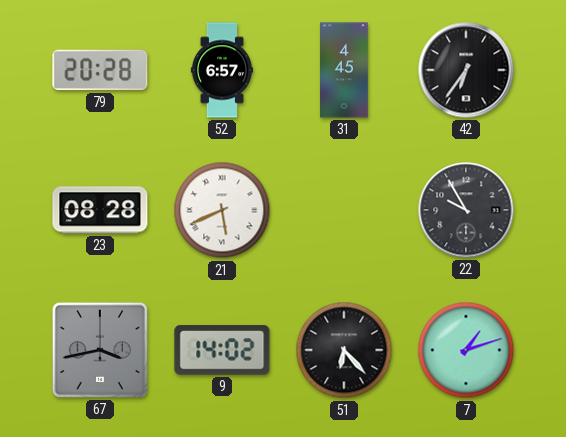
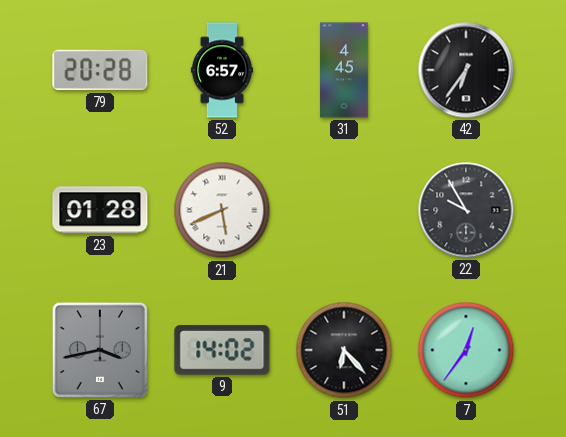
23: 08:28 -> 01:28
7: 1:12 -> 12:36
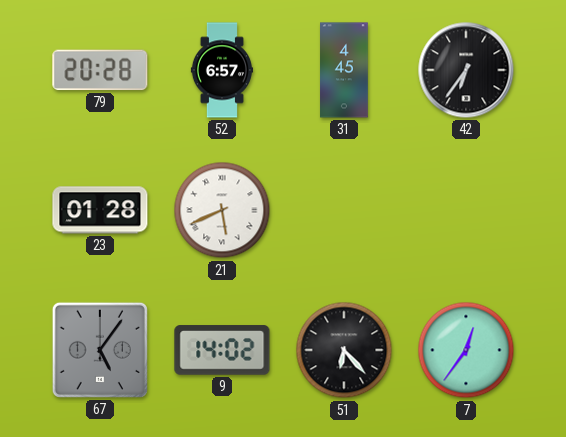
22: 9:55 -> none
67: 3:43 -> 5:06
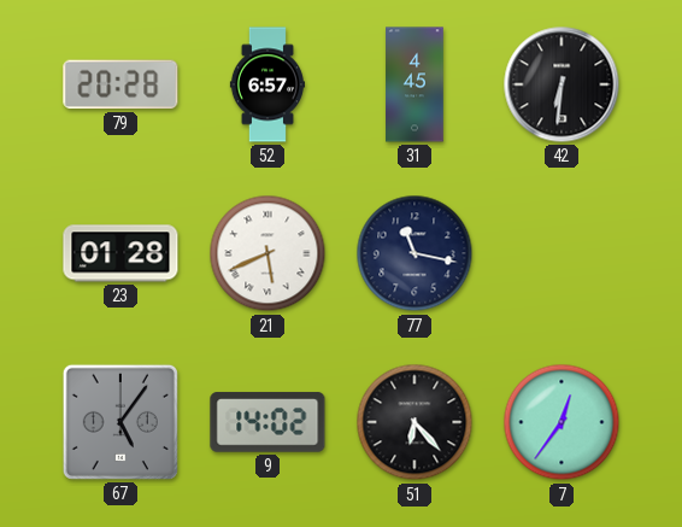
42: 6:36 -> 6:31
77: none -> 11:17
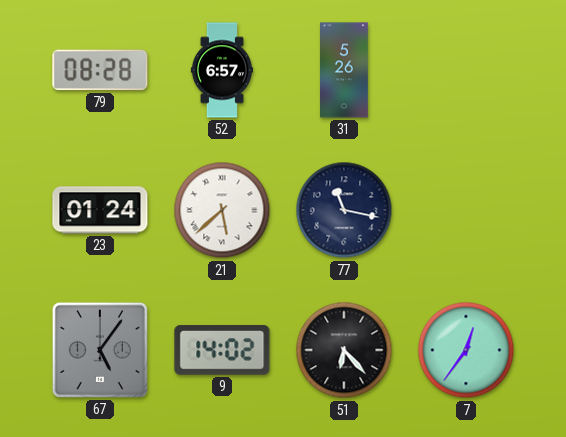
79: 20:28 -> 08:28
31: 4:45 -> 5:26
42: 6:31 -> none
23: 01:28 -> 01:24
21: 5:41 -> 5:38
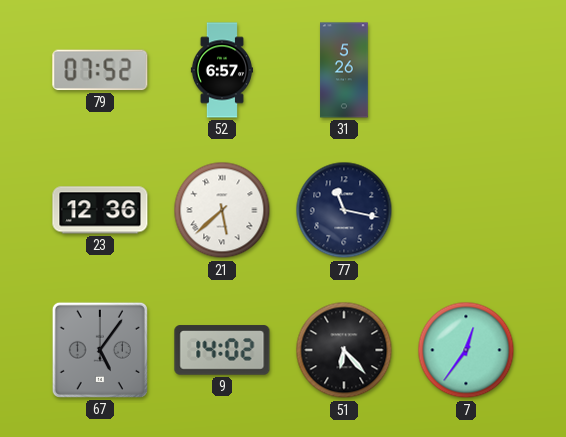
79: 08:28 -> 07:52
23: 01:24 -> 12:36
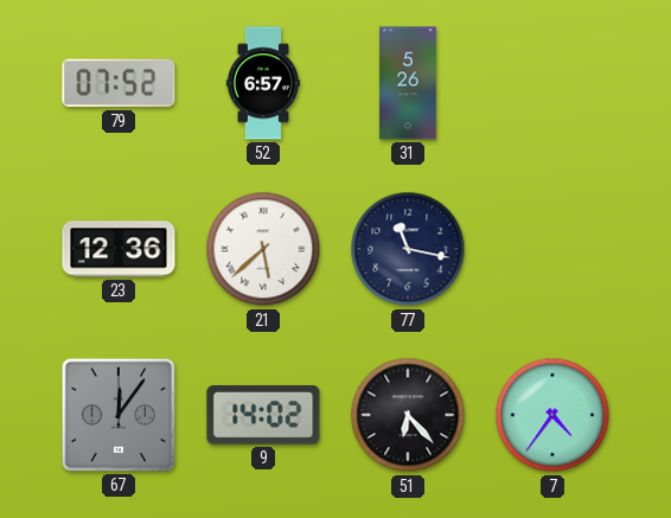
67: 5:06 -> 12:06
7: 12:36 -> 4:36
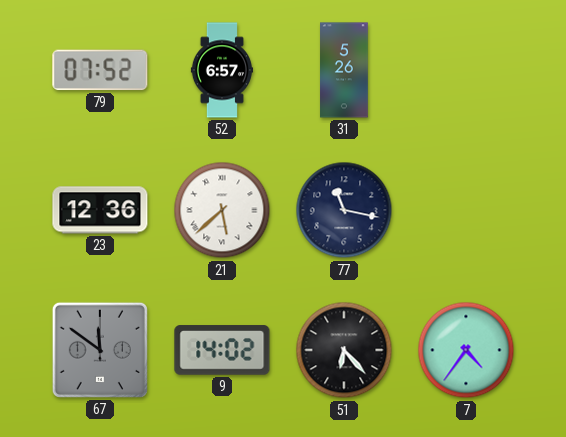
67: 12:06 -> 11:51
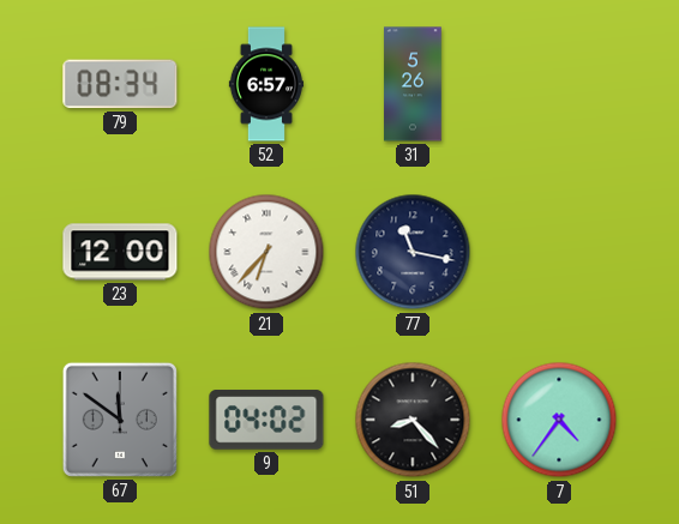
79: 07:52 -> 08:34
23: 12:36 -> 12:00
21: 5:38 -> 6:37
9: 14:02 -> 04:02
51: 6:23 -> 8:23
